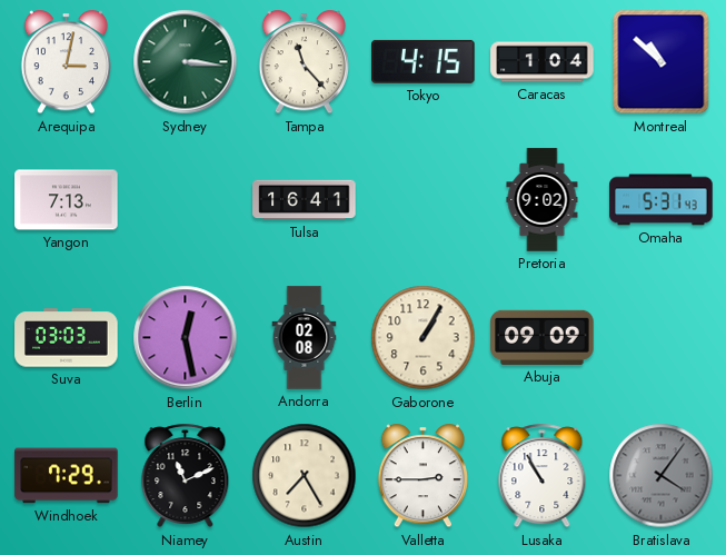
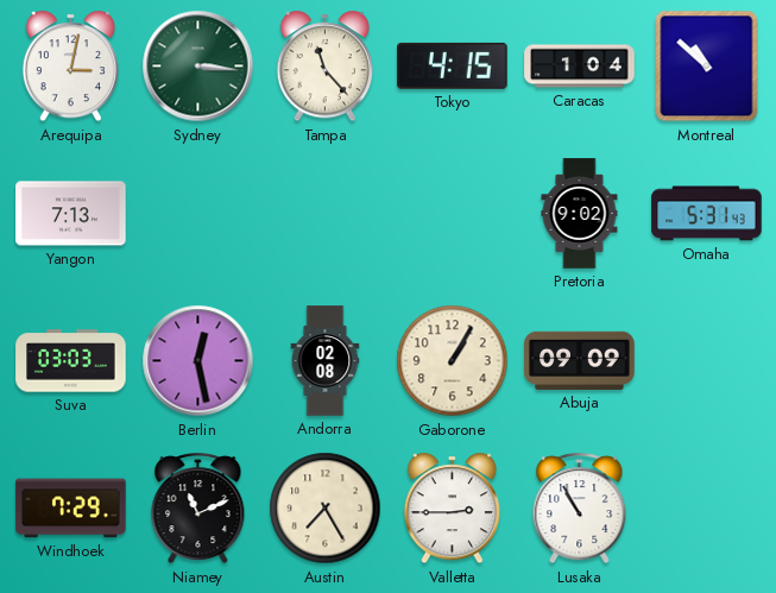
Tulsa: 16:41 -> none
Bratislava: 4:06 -> none
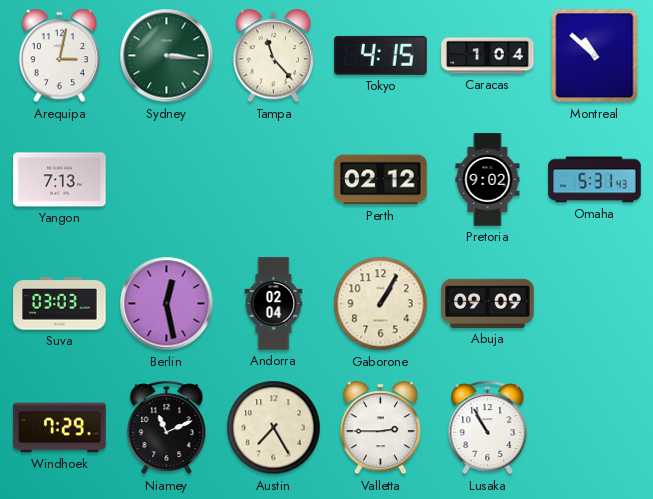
Perth: none -> 02:12
Andorra: 02:08 -> 02:04
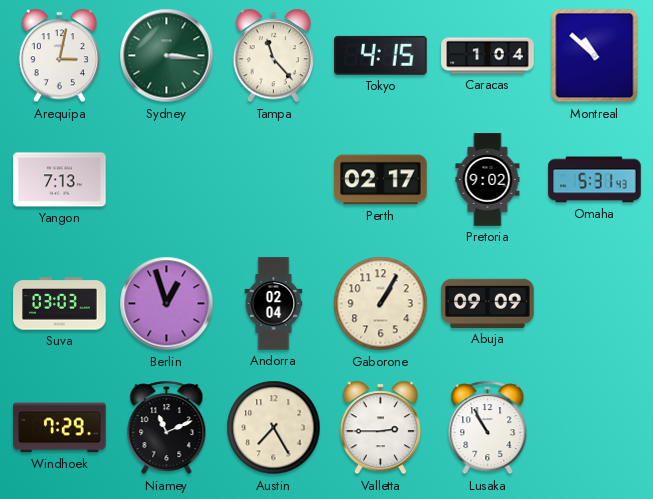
Perth: 02:12 -> 02:17
Berlin: 12:28 -> 12:57
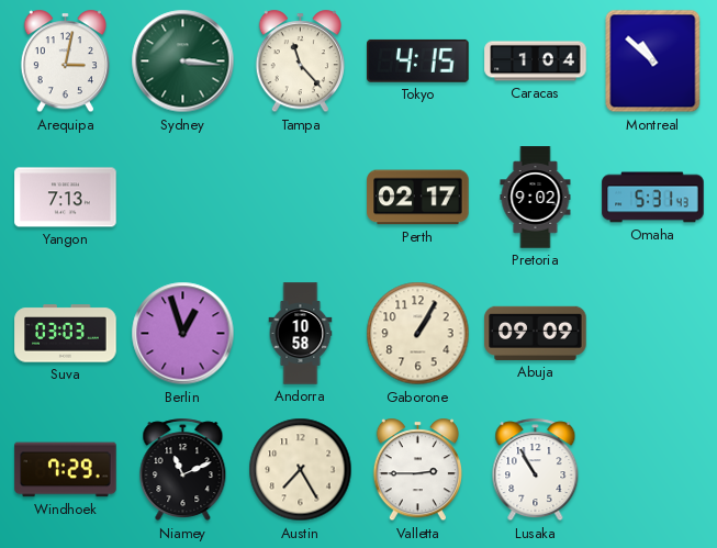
Andorra: 02:04 -> 10:58
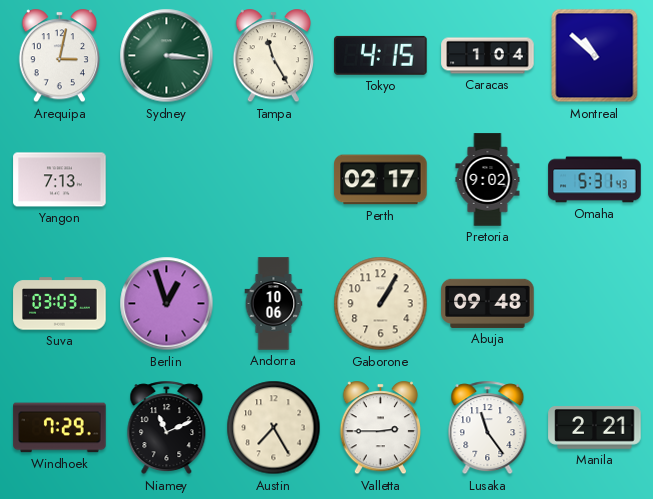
Tampa: 11:23 -> 11:25
Andorra: 10:58 -> 10:06
Abuja: 09:09 -> 09:48
Lusaka: 10:55 -> 11:24
Manila: none -> 2:21
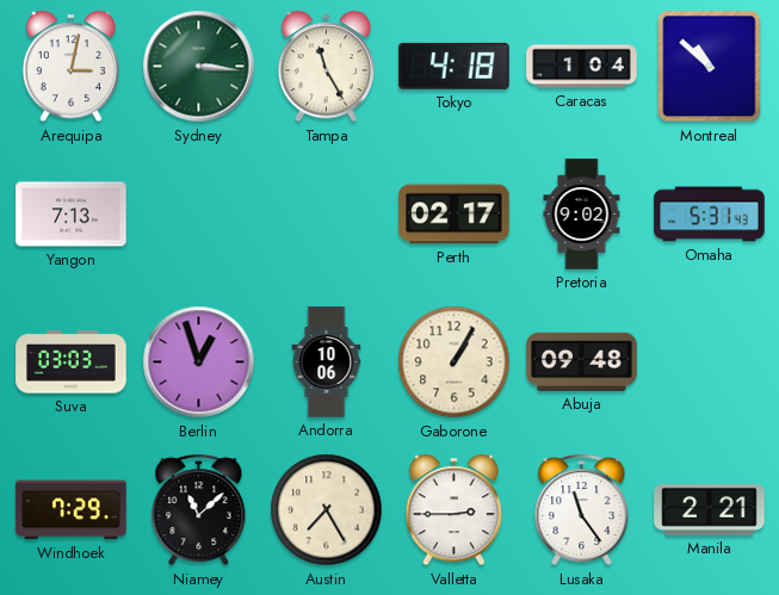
Tokyo: 4:15 -> 4:18
Niamey: 11:11 -> 11:08
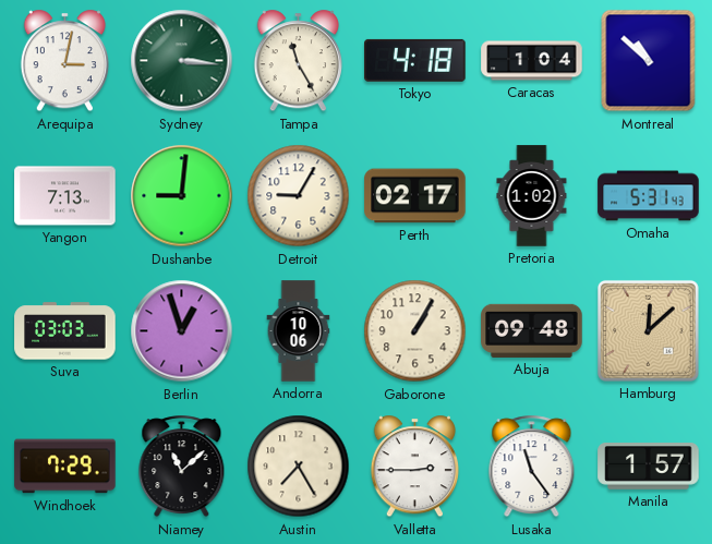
Dushanbe: none -> 9:01
Detroit: none -> 9:05
Pretoria: 9:02 -> 1:02
Hamburg: none -> 12:08
Manila: 2:21 -> 1:57
